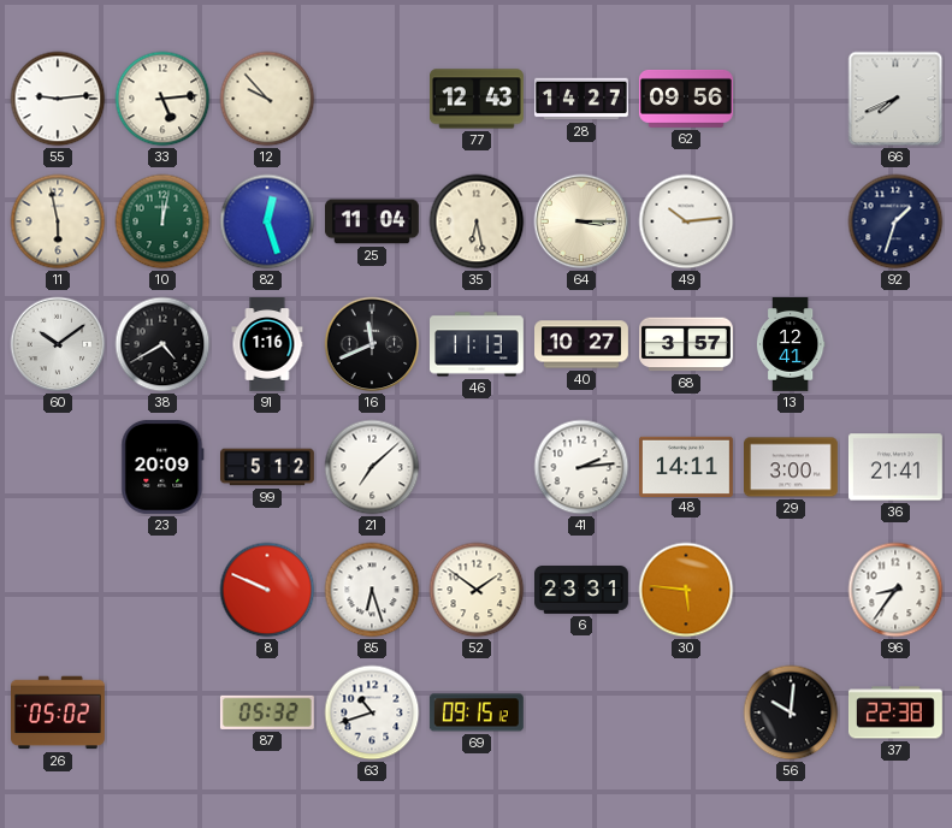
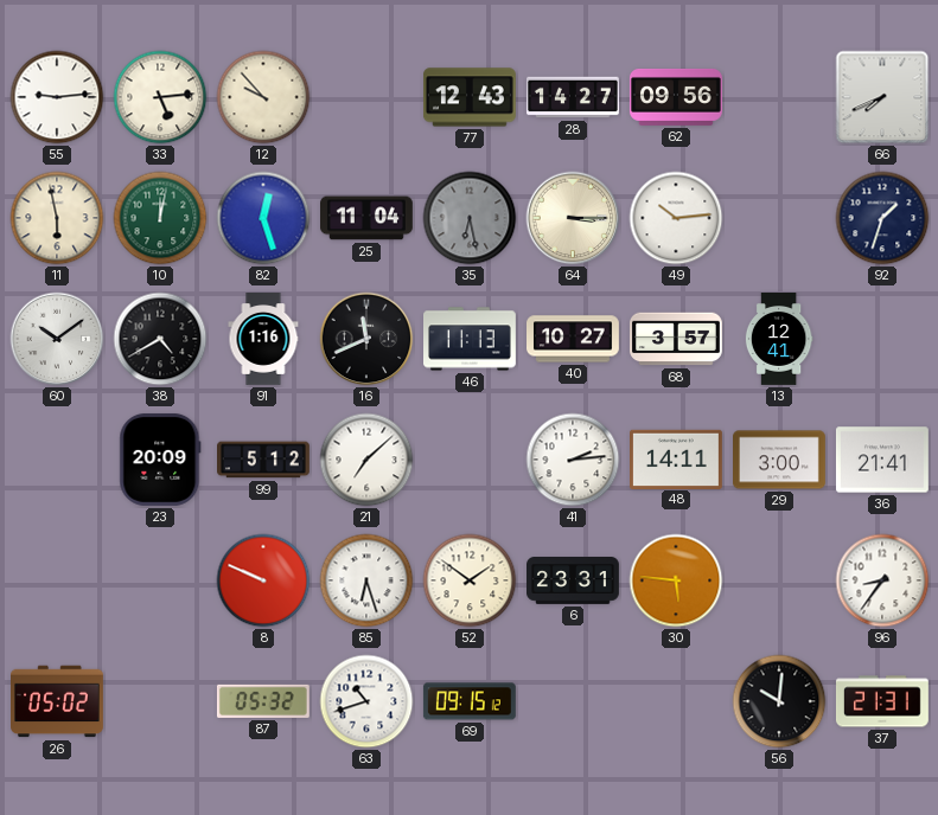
35 dial: cream -> grey
37: 22:38 -> 21:31
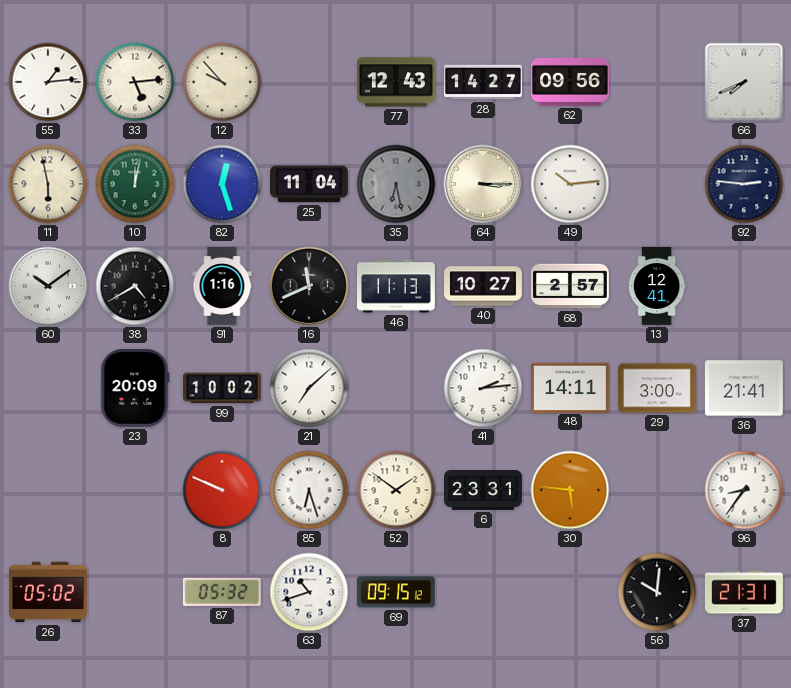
55: 9:14 -> 1:14
92: 1:33 -> 2:46
68: 3:57 -> 2:57
99: 5:12 -> 10:02
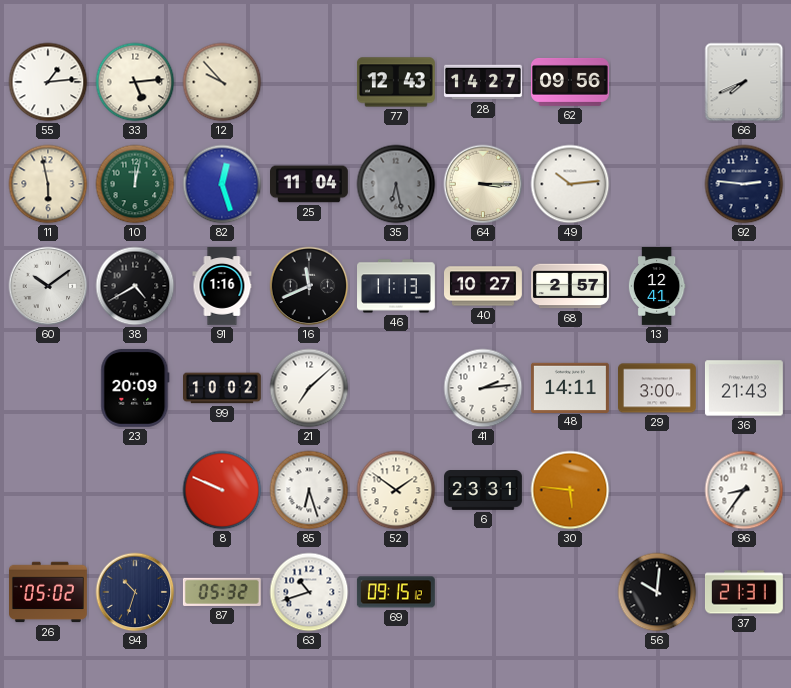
36: 21:41 -> 21:43
94: none -> 10:33
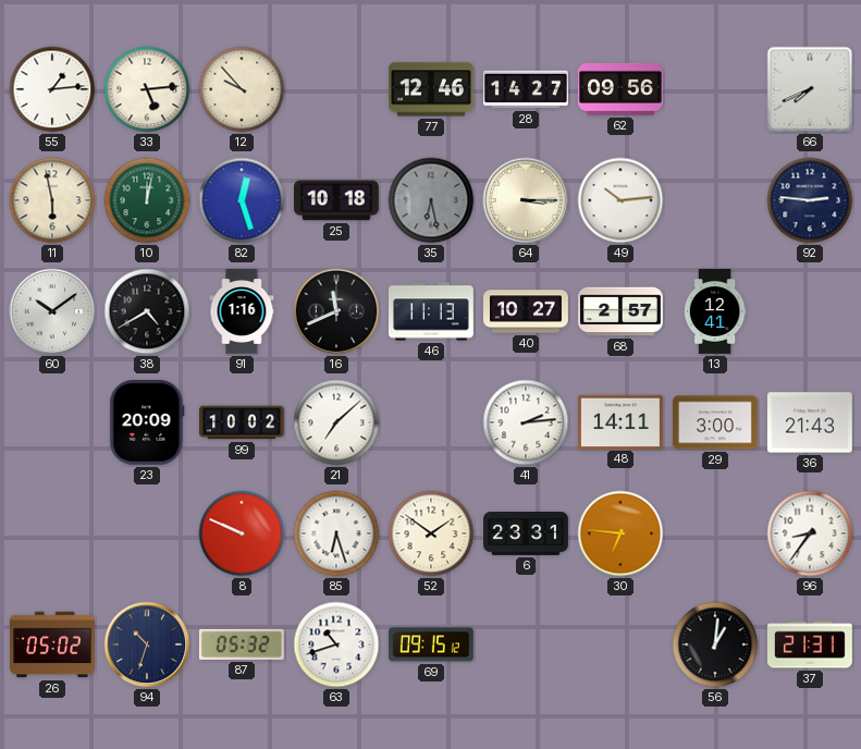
77: 12:43 -> 12:46
25: 11:04 -> 10:18
30: 5:46 -> 6:46
56: 10:01 -> 1:01
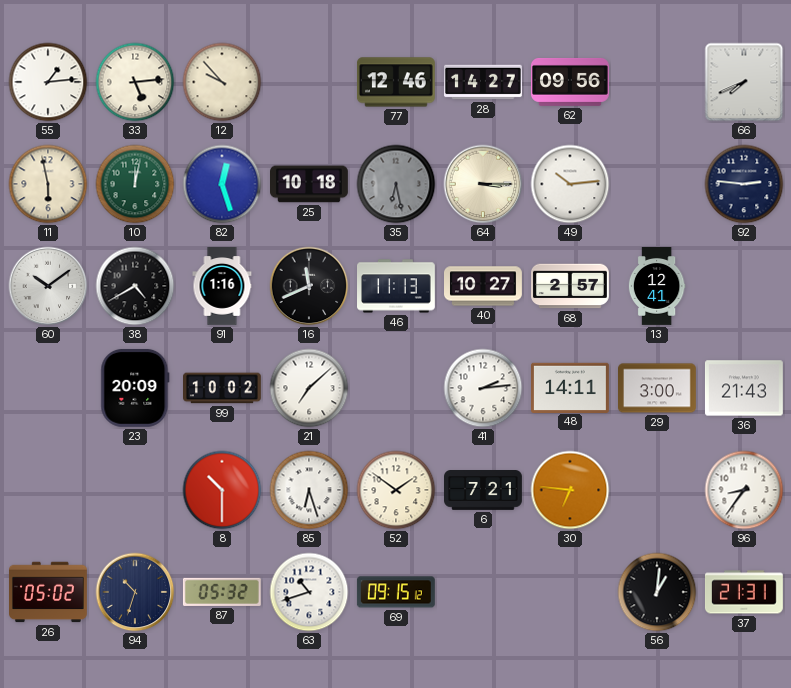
8: 9:49 -> 10:30
6: 23:31 -> 7:21
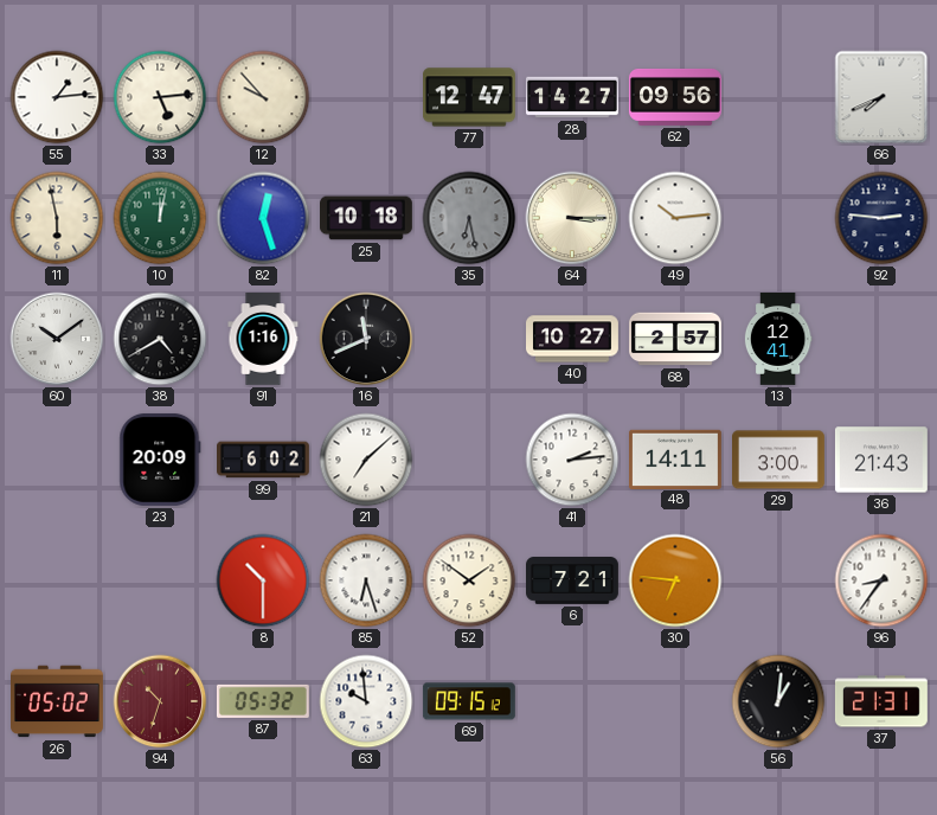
77: 12:46 -> 12:47
46: 11:13 -> none
99: 10:02 -> 6:02
94 dial: navy -> burgundy
63: 10:42 -> 9:59
